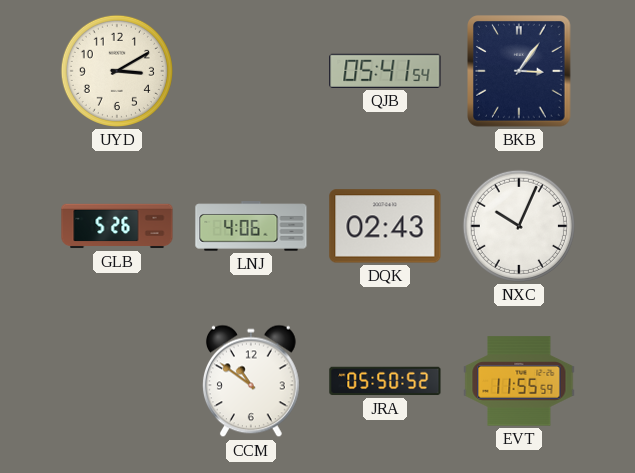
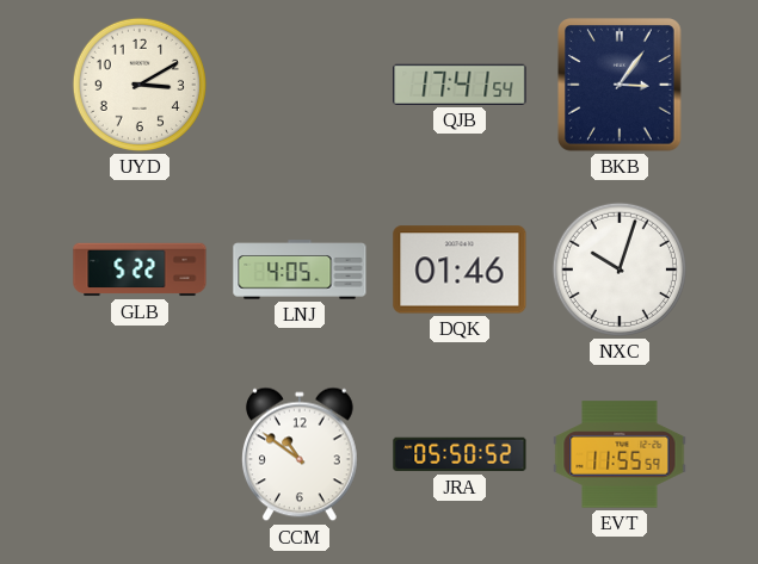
QJB: 05:41 -> 17:41
GLB: 5:26 -> 5:22
LNJ: 4:06 -> 4:05
DQK: 02:43 -> 01:46
NXC: 10:04 -> 10:03
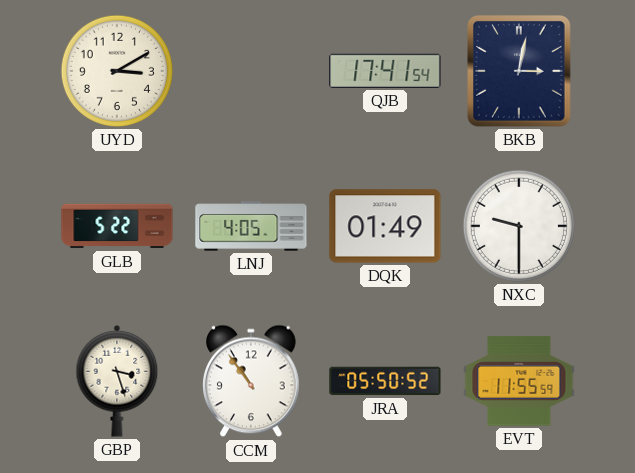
BKB: 3:06 -> 3:02
DQK: 01:46 -> 01:49
NXC: 10:03 -> 9:30
GBP: none -> 3:27
CCM: 10:51 -> 10:54
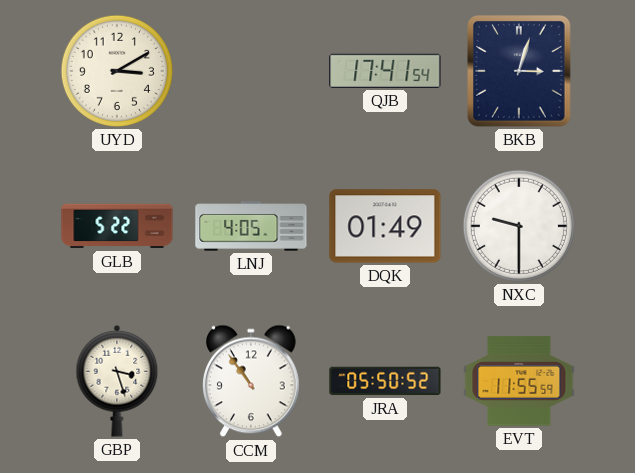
BKB: 3:02 -> 3:03
